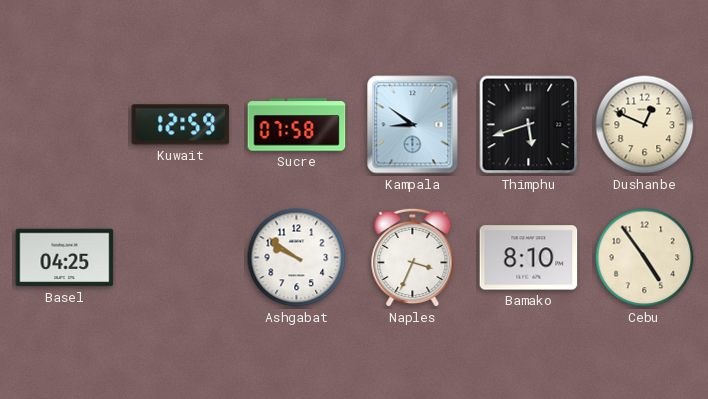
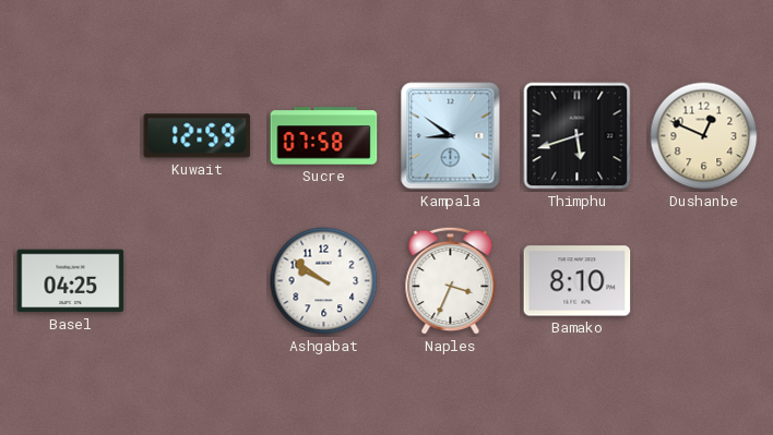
Cebu: 4:54 -> none
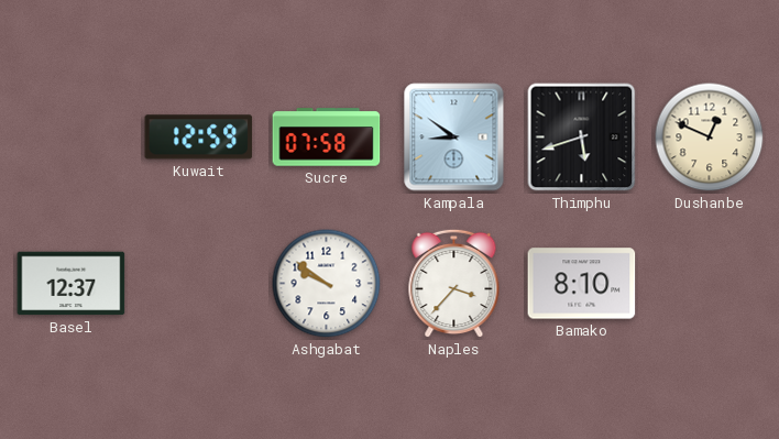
Basel: 04:25 -> 12:37
Naples: 3:34 -> 3:37
